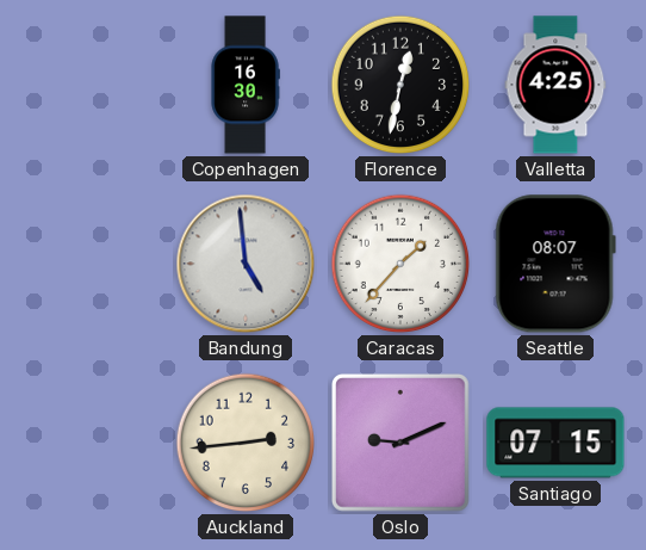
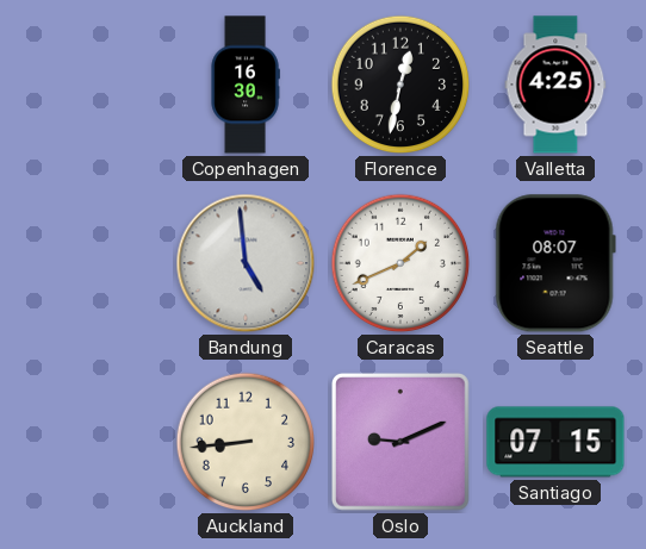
Caracas: 1:37 -> 1:41
Auckland: 2:44 -> 8:44
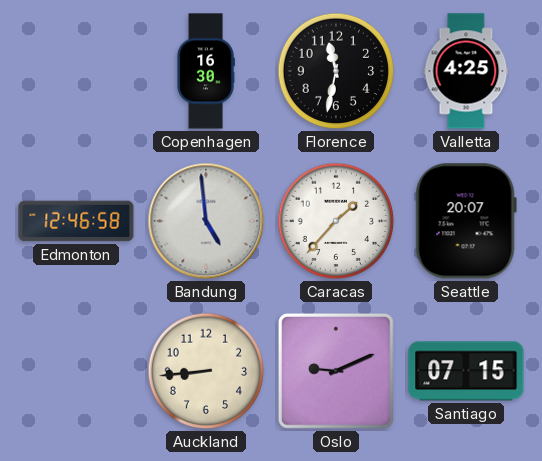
Florence: 12:32 -> 11:32
Edmonton: none -> 12:46
Caracas: 1:41 -> 1:37
Seattle: 08:07 -> 20:07
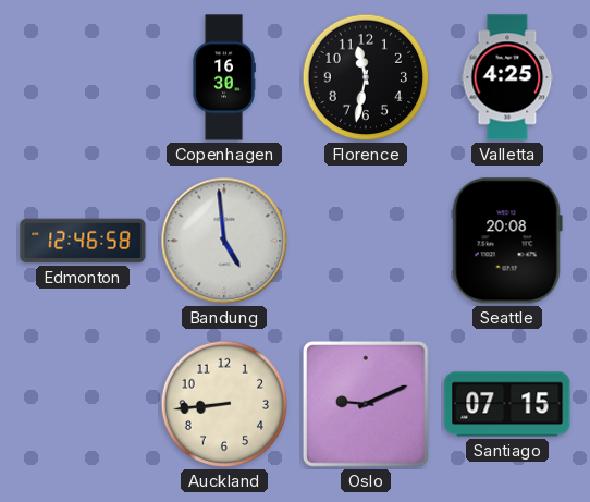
Caracas: 1:37 -> none
Seattle: 20:07 -> 20:08
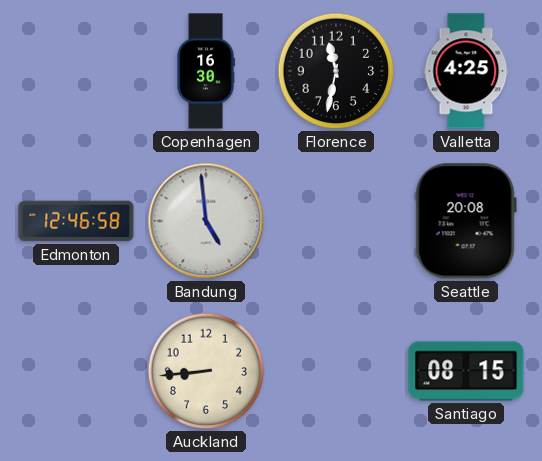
Oslo: 9:11 -> none
Santiago: 07:15 -> 08:15
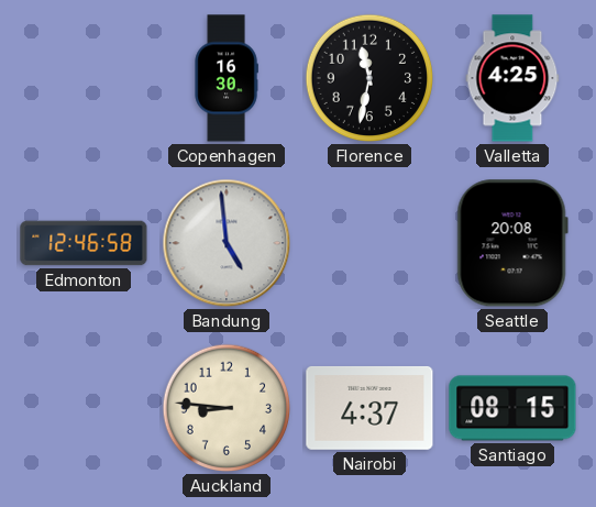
Auckland: 8:44 -> 8:46
Nairobi: none -> 4:37
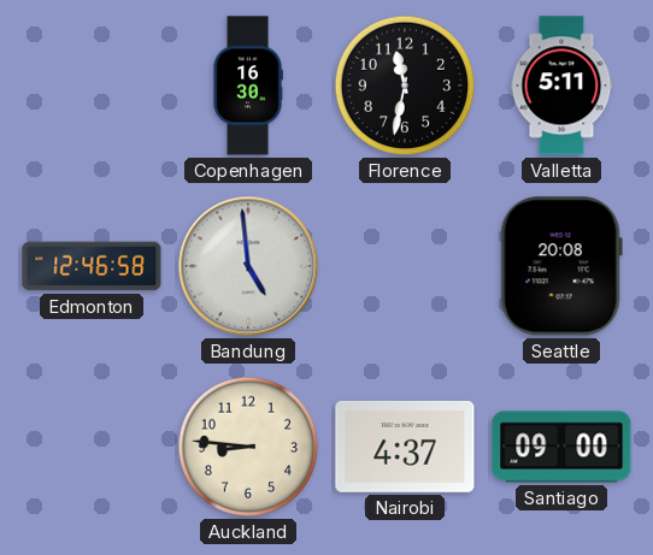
Valletta: 4:25 -> 5:11
Santiago: 08:15 -> 09:00
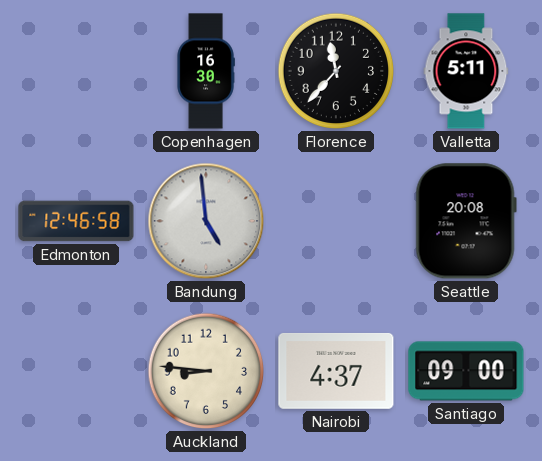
Florence: 11:32 -> 11:37
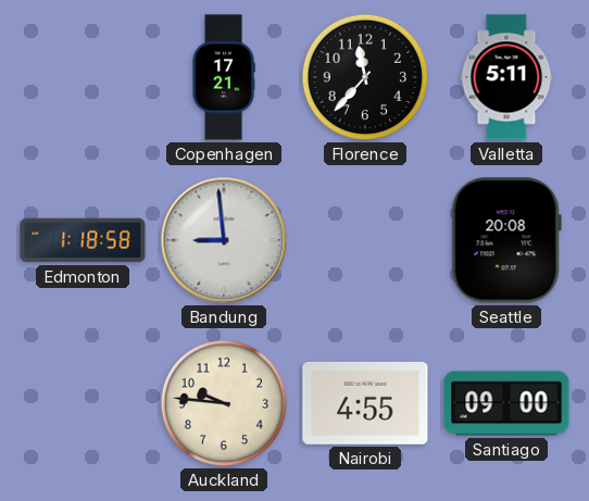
Copenhagen: 16:30 -> 17:21
Edmonton: 12:46 -> 1:18
Bandung: 4:59 -> 8:59
Auckland: 8:46 -> 9:46
Nairobi: 4:37 -> 4:55
